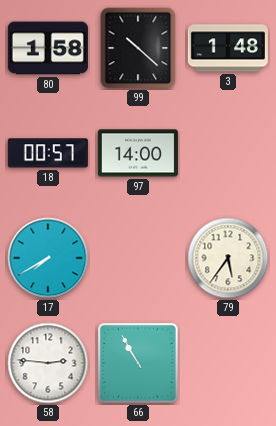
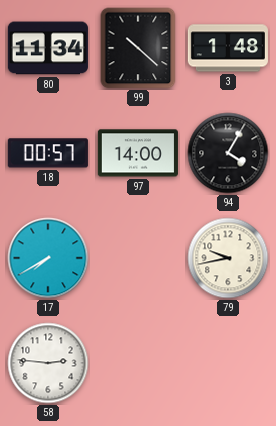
80: 1:58 -> 11:34
94: none -> 4:05
79: 5:36 -> 9:43
66: 10:55 -> none
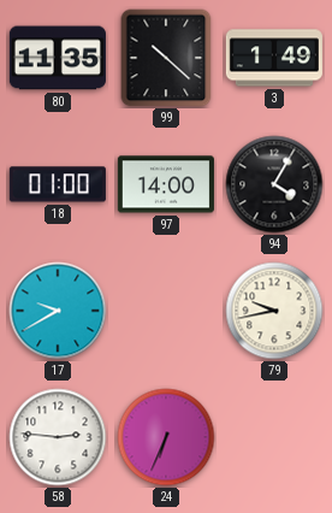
80: 11:34 -> 11:35
3: 1:48 -> 1:49
18: 00:57 -> 01:00
17: 7:40 -> 9:40
24: none -> 6:34
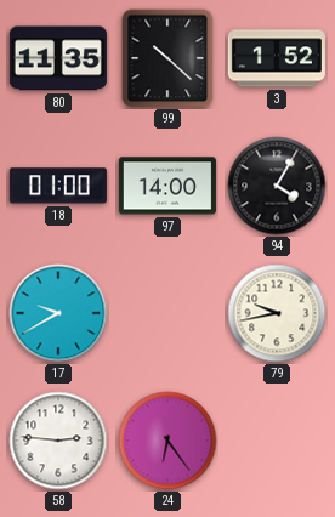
3: 1:49 -> 1:52
24: 6:34 -> 6:24
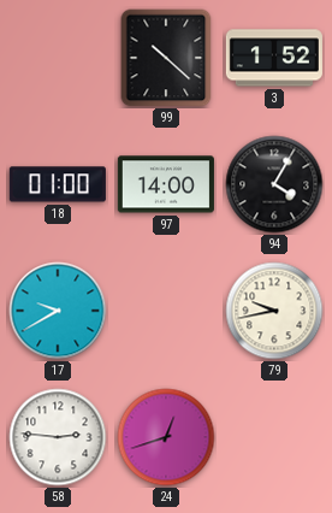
80: 11:35 -> none
24: 6:24 -> 12:42
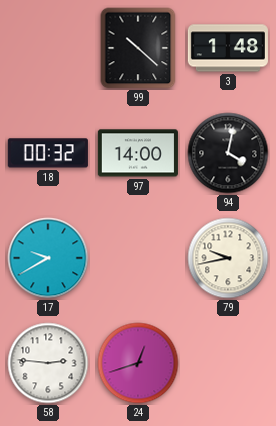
3: 1:52 -> 1:48
18: 01:00 -> 00:32
94: 4:05 -> 4:02
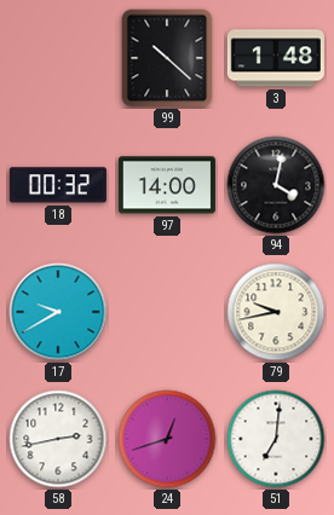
58: 2:46 -> 2:43
51: none -> 7:01
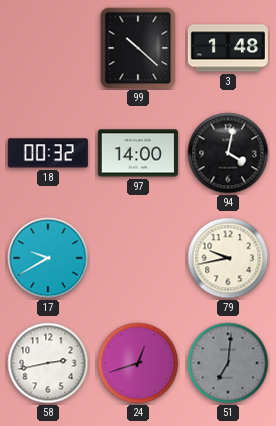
51 dial: white -> grey
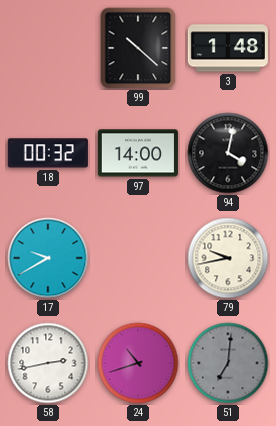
24: 12:42 -> 10:42
